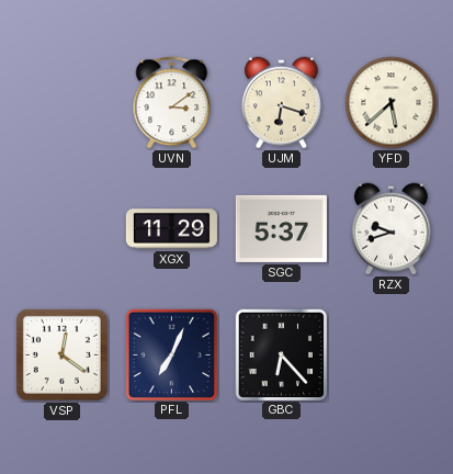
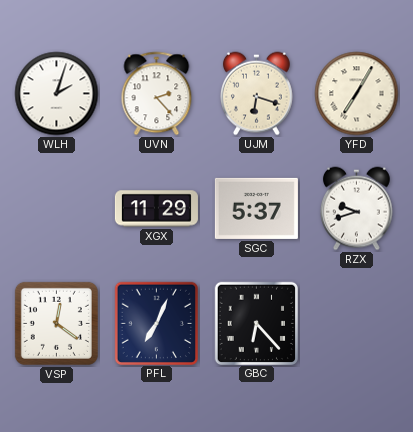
WLH: none -> 2:03
UVN: 3:09 -> 2:23
YFD: 5:38 -> 7:05
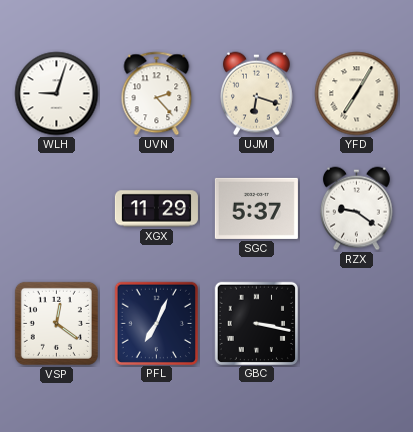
WLH: 2:03 -> 9:03
RZX: 9:42 -> 9:21
GBC: 6:23 -> 3:17
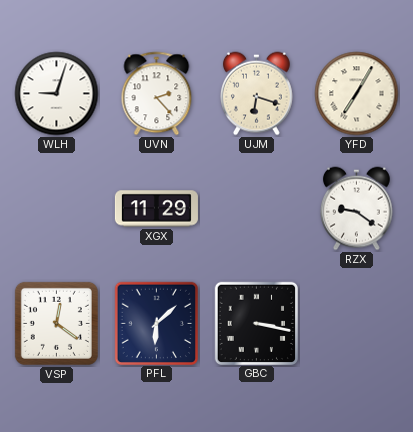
SGC: 5:37 -> none
PFL: 7:04 -> 6:08
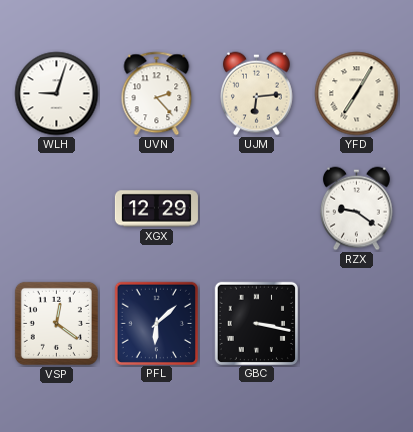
UJM: 6:18 -> 6:14
XGX: 11:29 -> 12:29
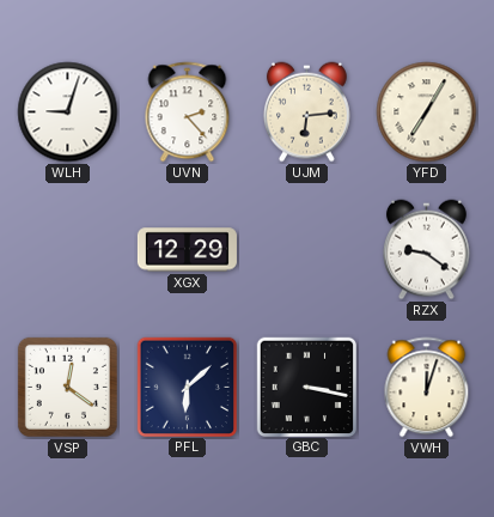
VWH: none -> 12:03
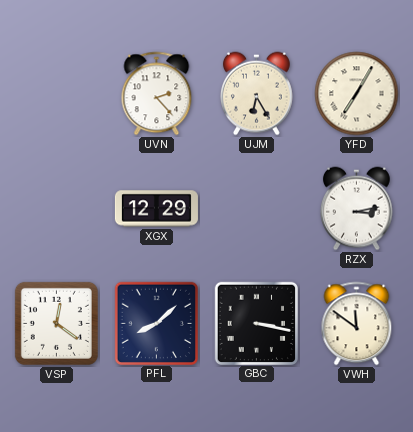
WLH: 9:03 -> none
UJM: 6:14 -> 6:25
RZX: 9:21 -> 3:13
PFL: 6:08 -> 8:08
VWH: 12:03 -> 11:51
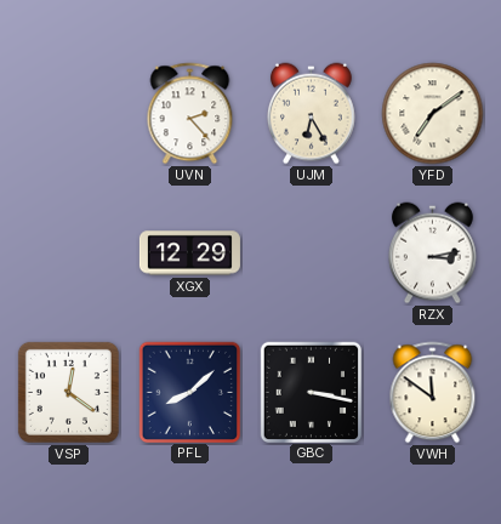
YFD: 7:05 -> 7:09
